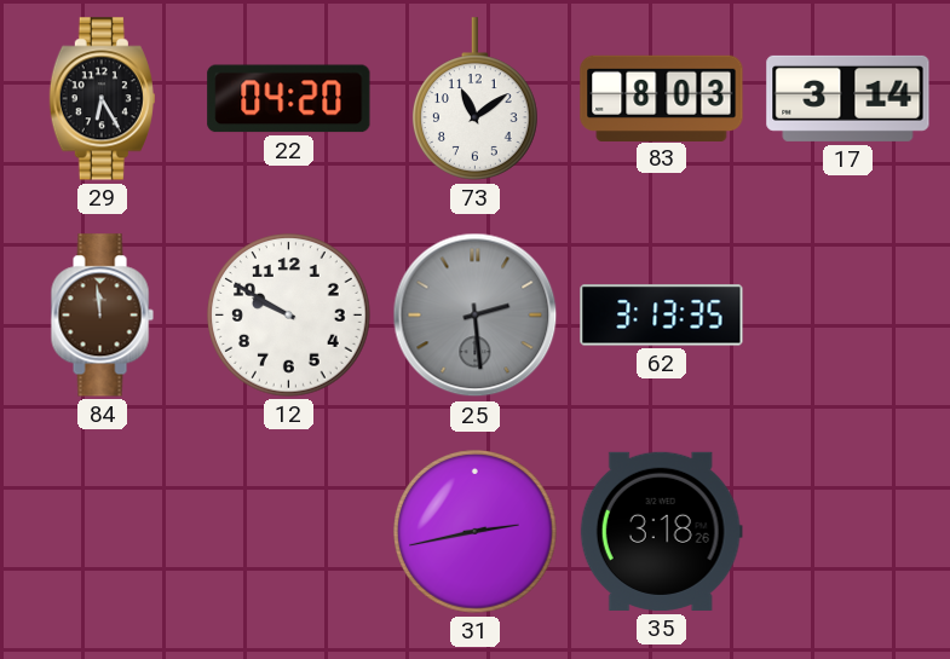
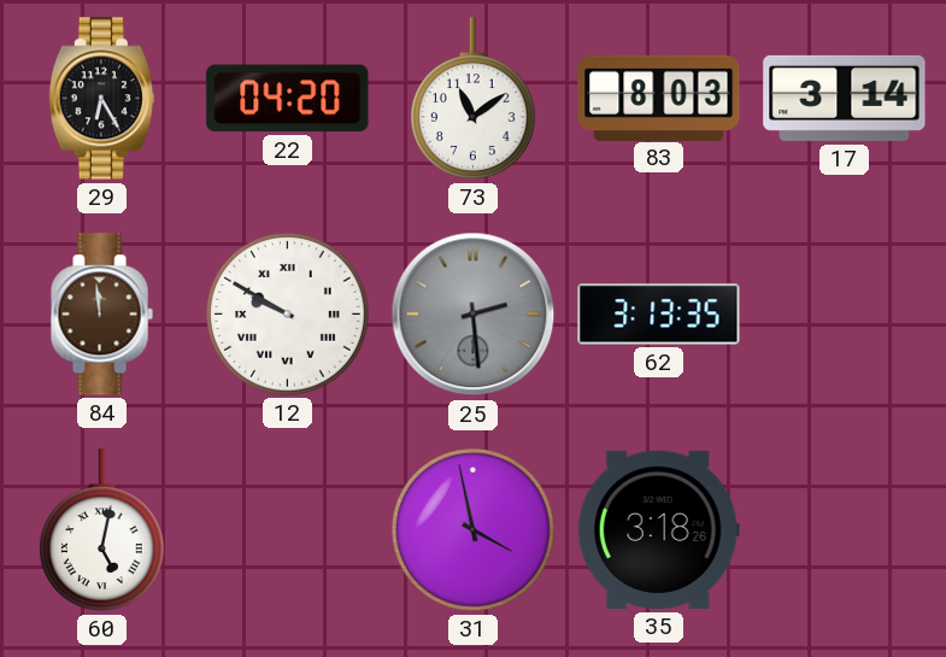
12 numerals: Arabic -> Roman
60: none -> 5:02
31: 2:43 -> 3:58
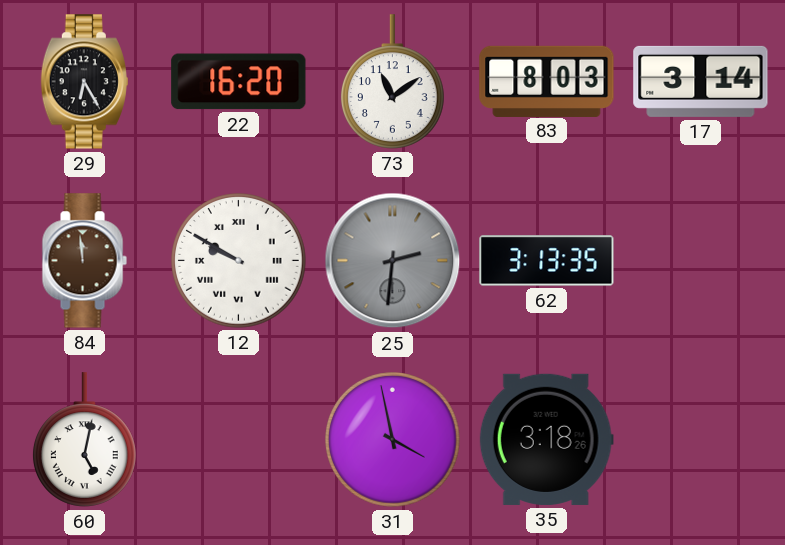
22: 04:20 -> 16:20
25: 2:29 -> 2:31
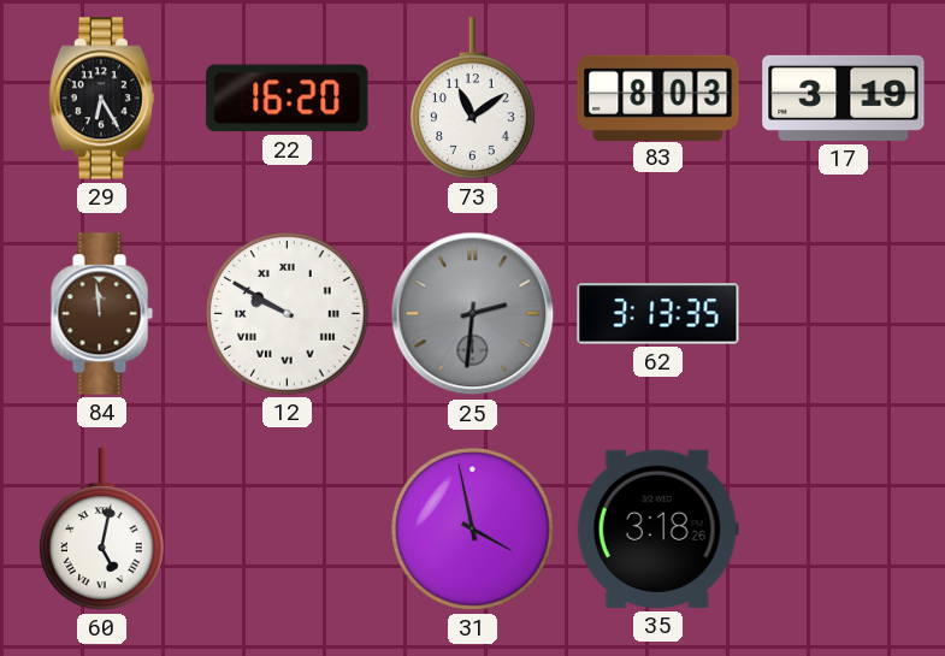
17: 3:14 -> 3:19
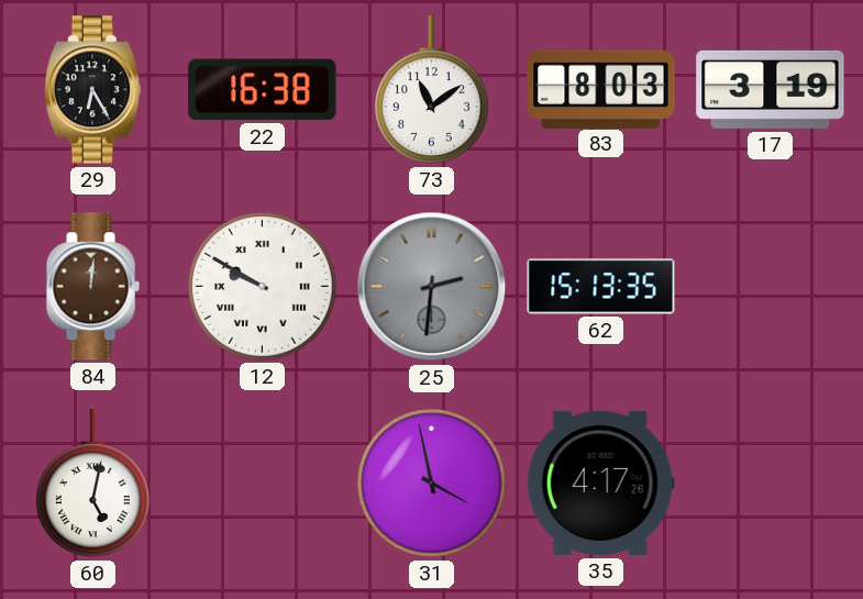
22: 16:20 -> 16:38
84: 11:59 -> 12:01
62: 3:13 -> 15:13
35: 3:18 -> 4:17
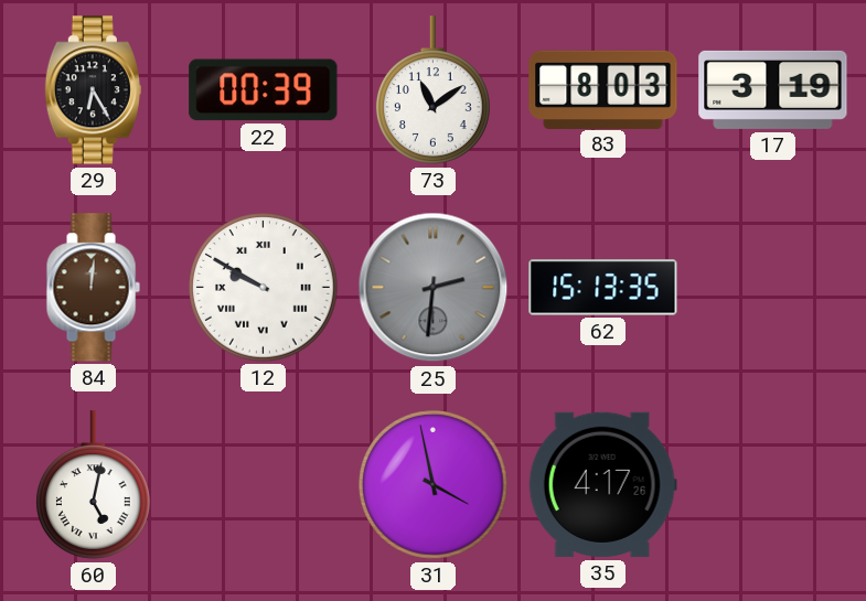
22: 16:38 -> 00:39
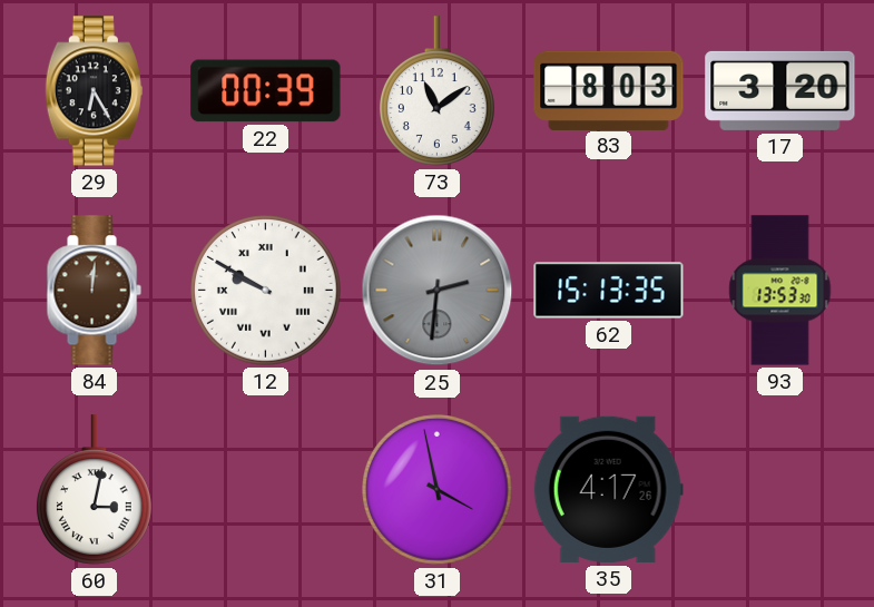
17: 3:19 -> 3:20
93: none -> 13:53
60: 5:02 -> 3:02
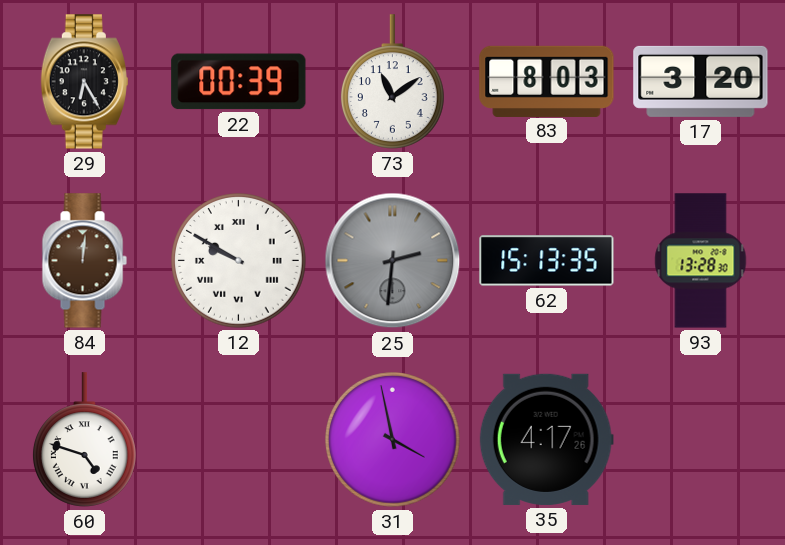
93: 13:53 -> 13:28
60: 3:02 -> 4:48
